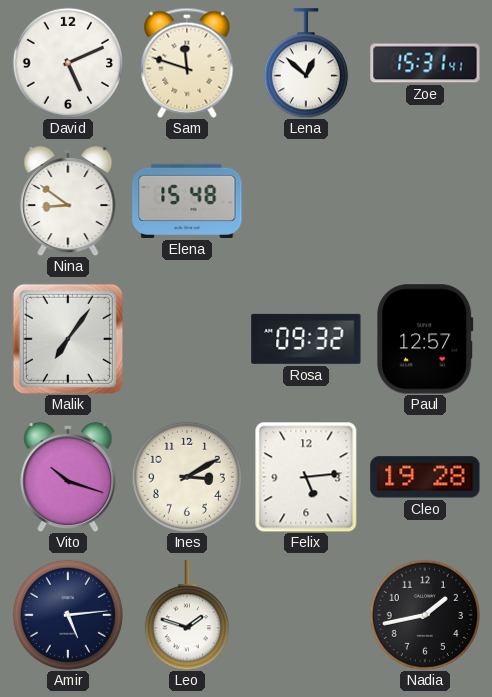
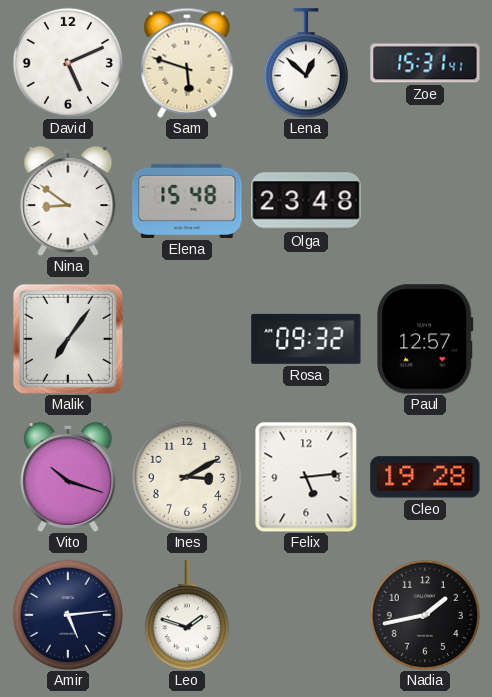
Sam: 11:48 -> 5:48
Olga: none -> 23:48
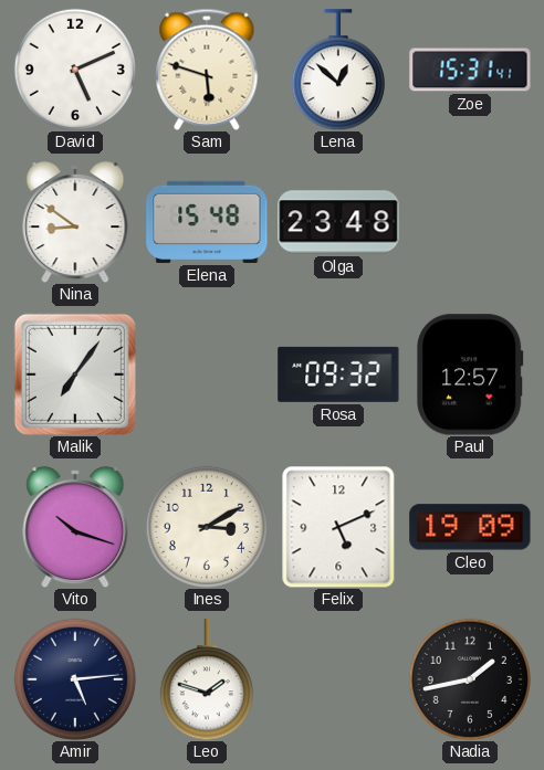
Felix: 5:14 -> 5:11
Cleo: 19:28 -> 19:09
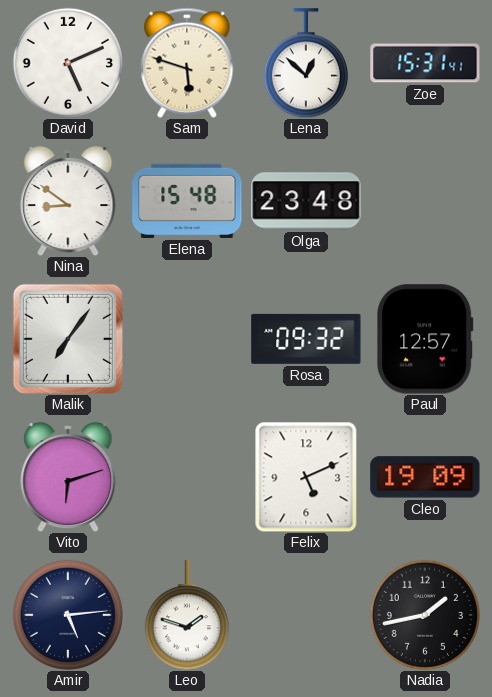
Vito: 10:18 -> 6:12
Ines: 3:10 -> none
